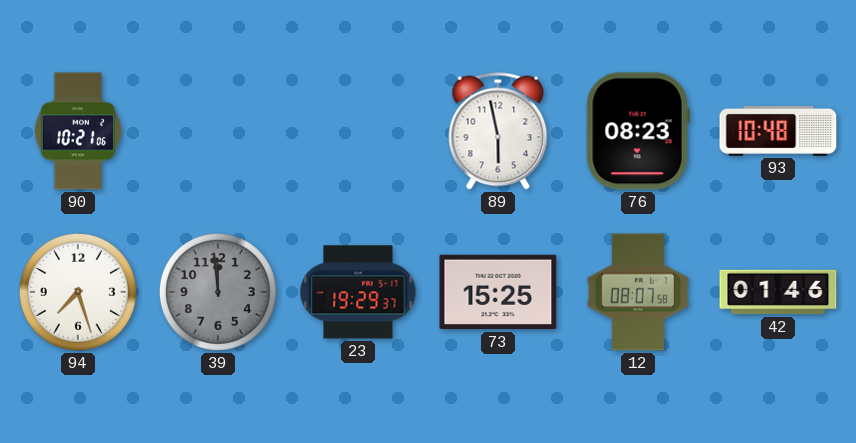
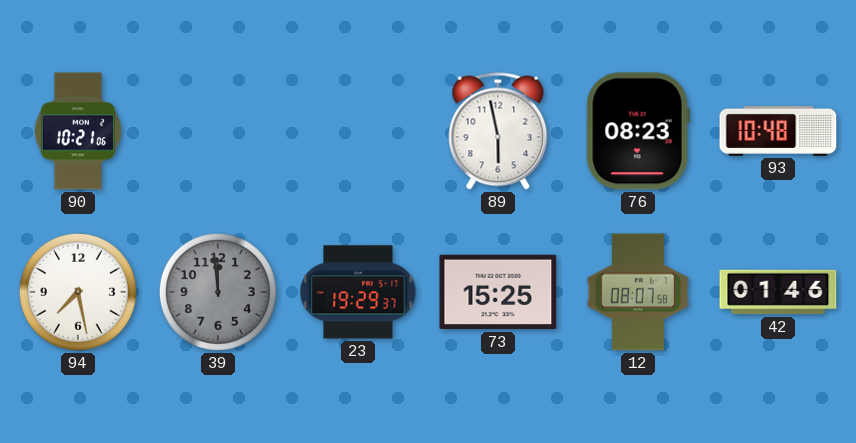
94: 7:27 -> 7:28
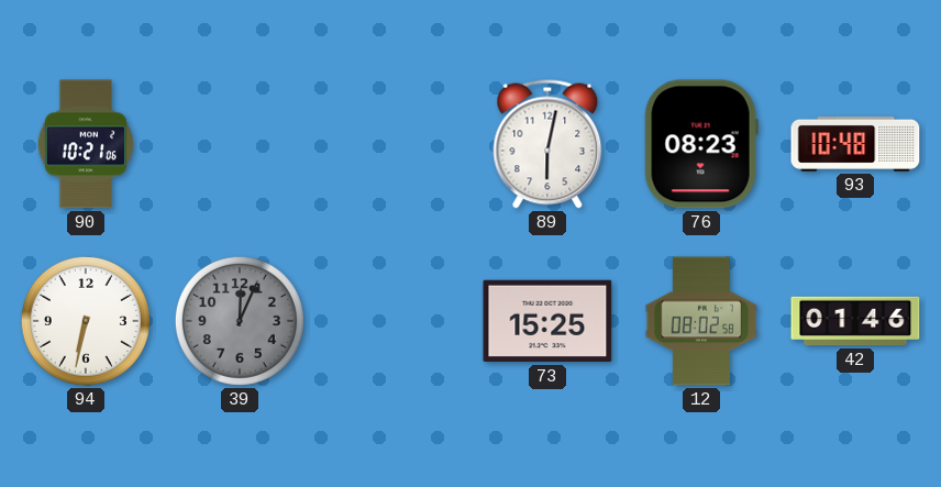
89: 5:58 -> 6:02
94: 7:28 -> 6:32
39: 11:59 -> 12:04
23: 19:29 -> none
12: 08:07 -> 08:02
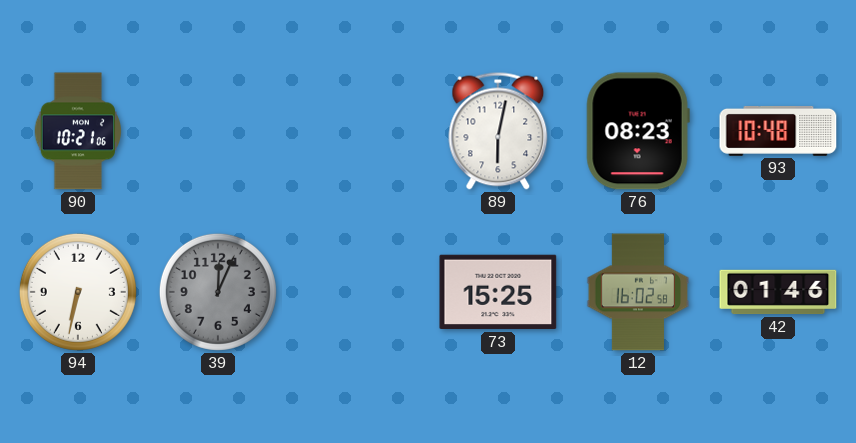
12: 08:02 -> 16:02
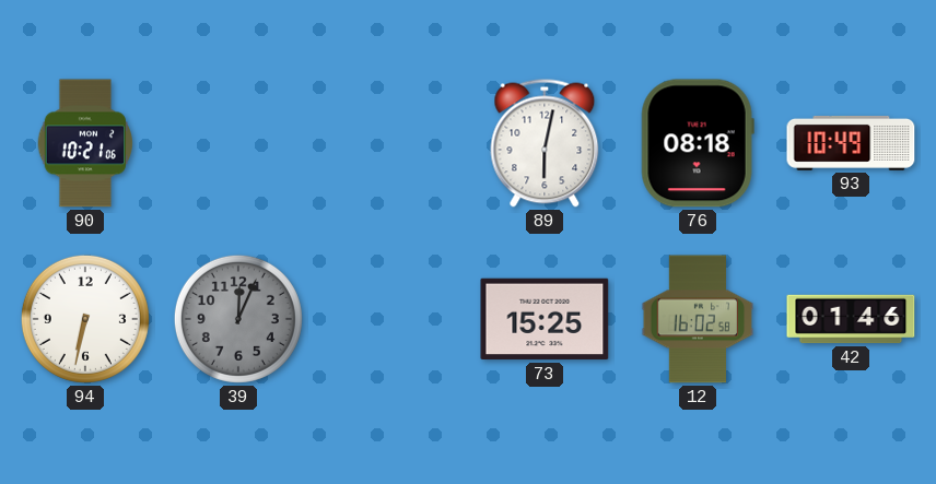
76: 08:23 -> 08:18
93: 10:48 -> 10:49
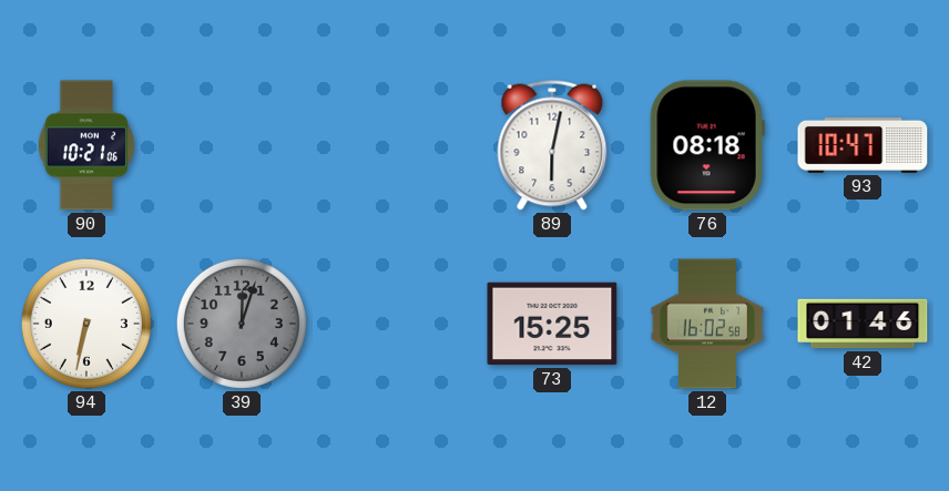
93: 10:49 -> 10:47
39: 12:04 -> 12:03
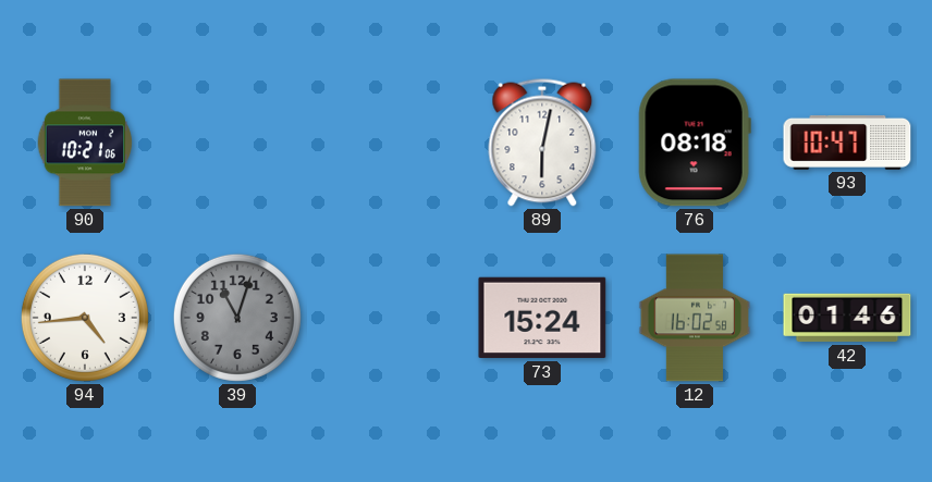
94: 6:32 -> 4:44
39: 12:03 -> 11:03
73: 15:25 -> 15:24
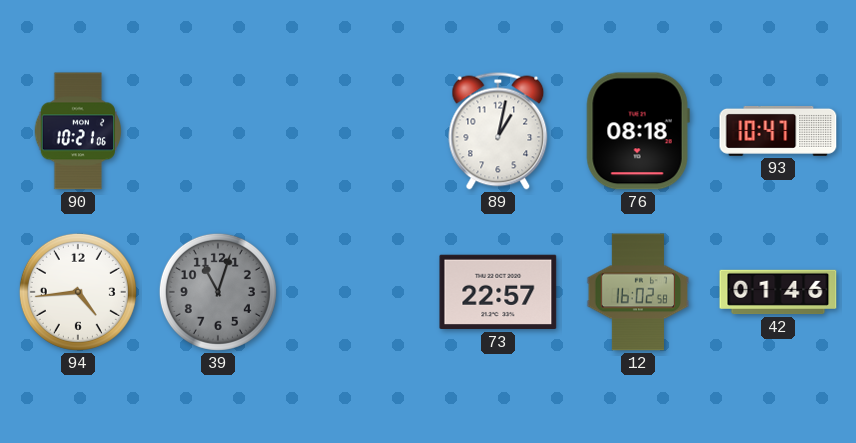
89: 6:02 -> 1:02
73: 15:24 -> 22:57
